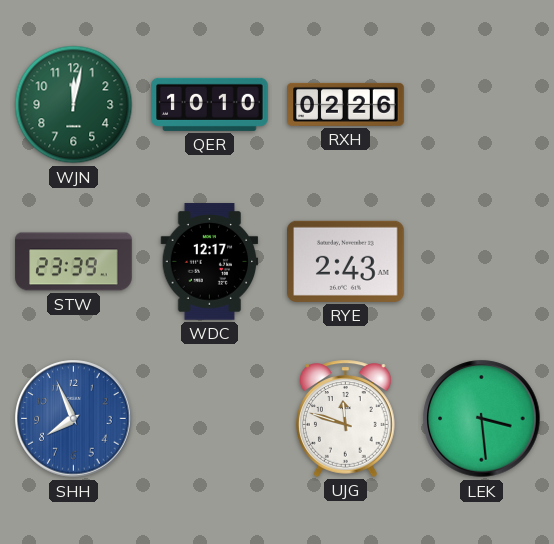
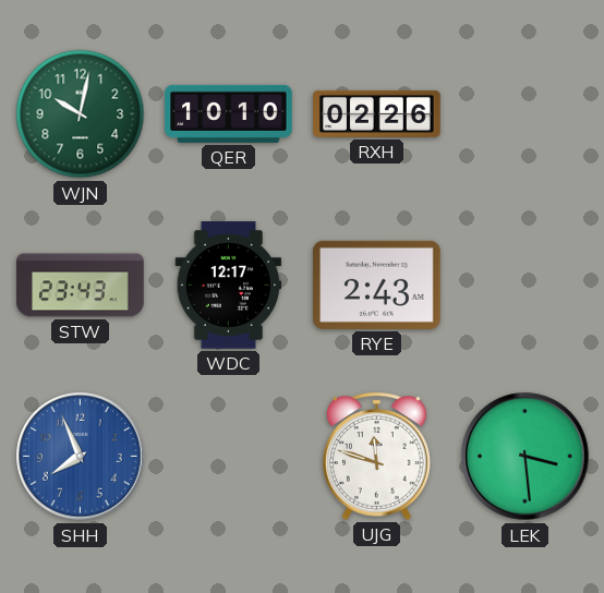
WJN: 12:02 -> 10:02
STW: 23:39 -> 23:43
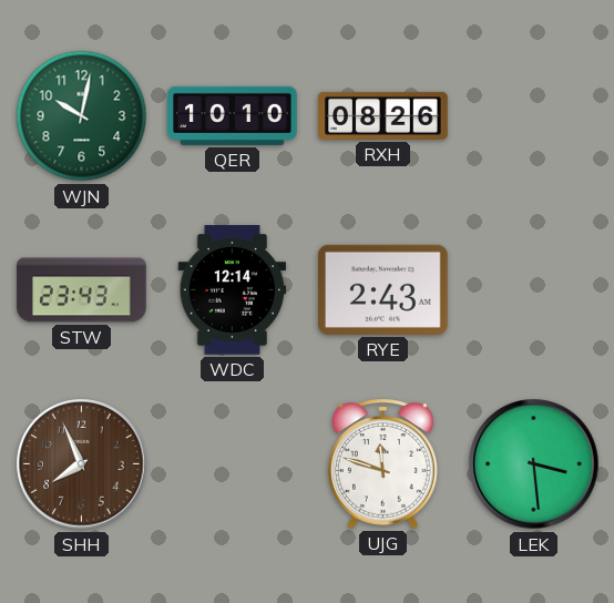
RXH: 02:26 -> 08:26
WDC: 12:17 -> 12:14
SHH dial: blue -> brown
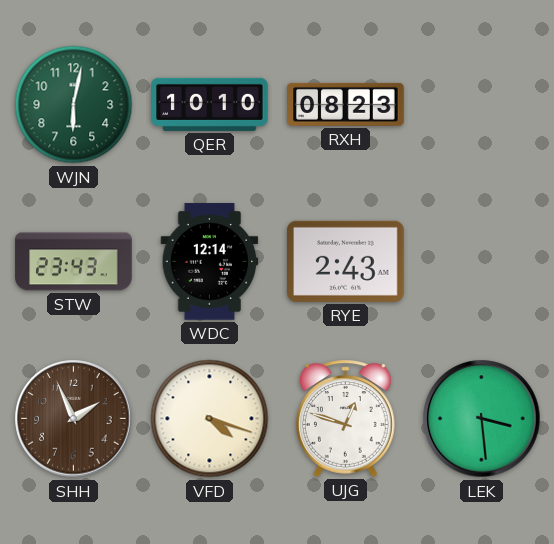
WJN: 10:02 -> 6:02
RXH: 08:26 -> 08:23
SHH: 7:56 -> 1:56
VFD: none -> 4:18
UJG: 11:48 -> 12:48
